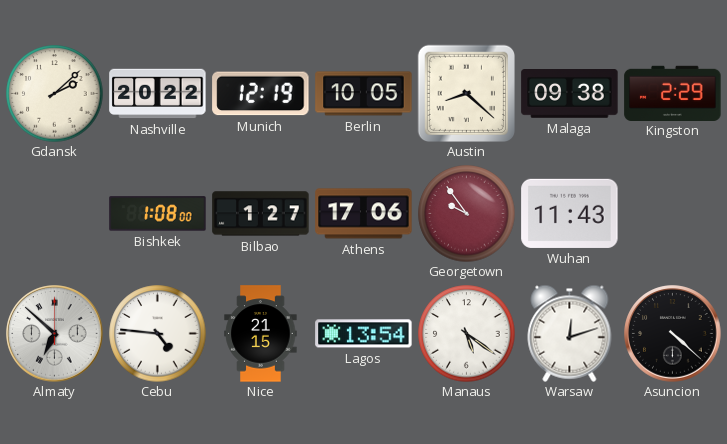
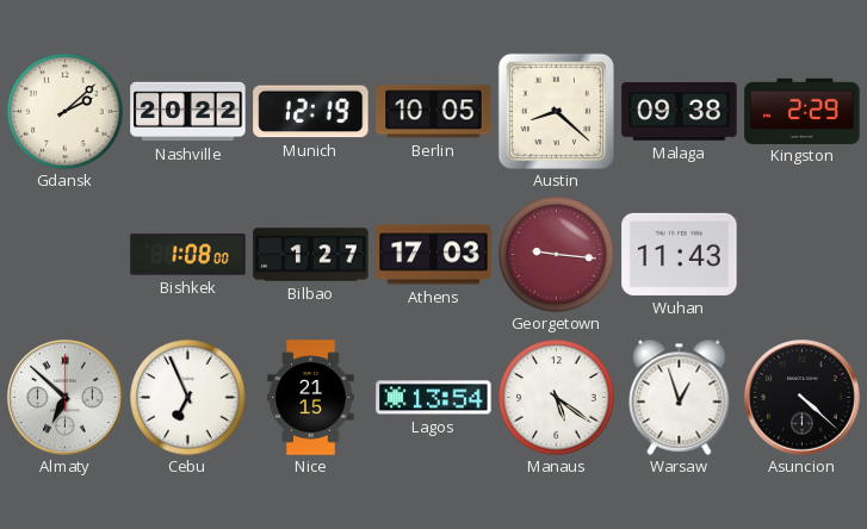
Athens: 17:06 -> 17:03
Georgetown: 9:54 -> 9:16
Cebu: 4:46 -> 6:56
Warsaw: 12:12 -> 12:57
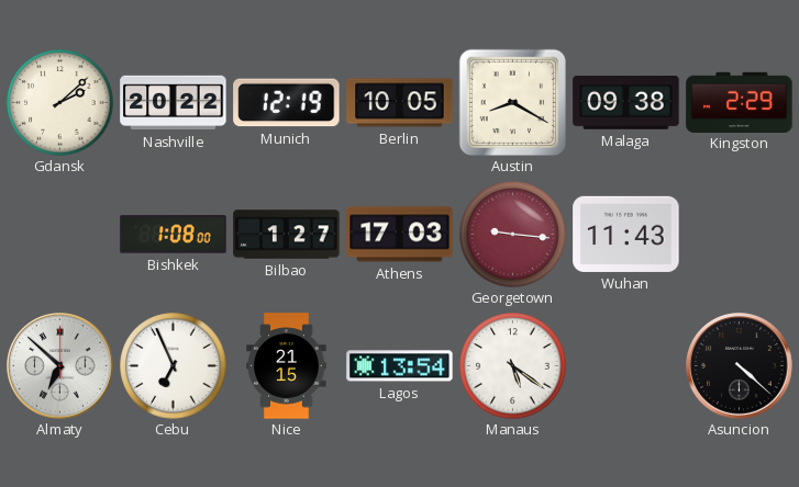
Austin: 8:22 -> 8:20
Warsaw: 12:57 -> none
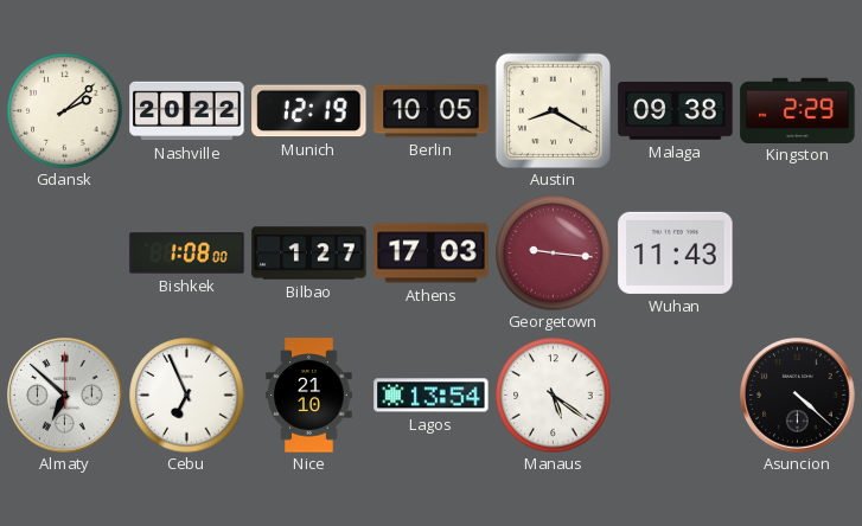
Nice: 21:15 -> 21:10
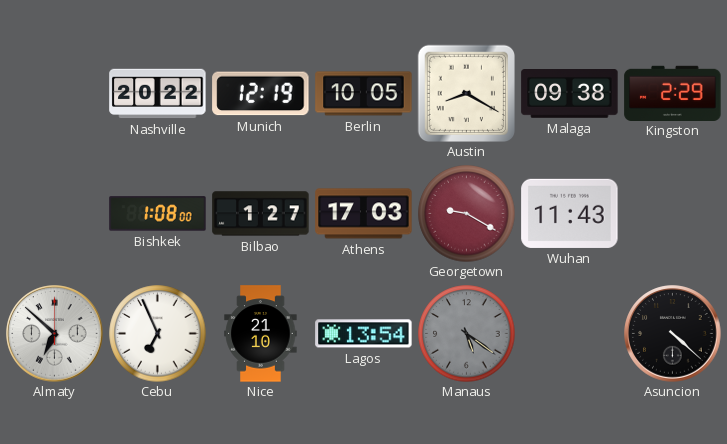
Gdansk: 2:08 -> none
Georgetown: 9:16 -> 9:20
Manaus dial: white -> grey
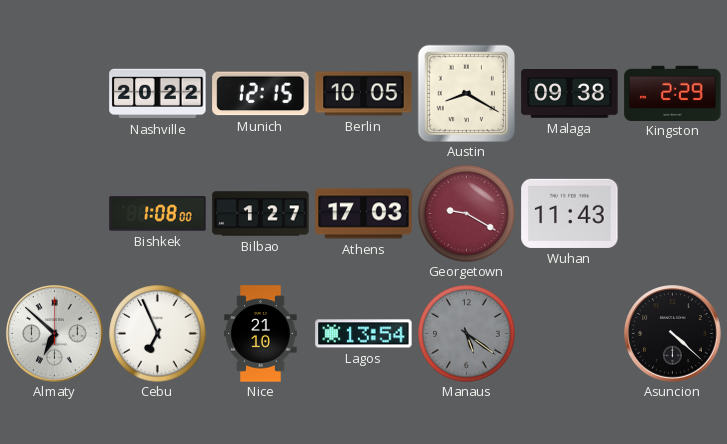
Munich: 12:19 -> 12:15
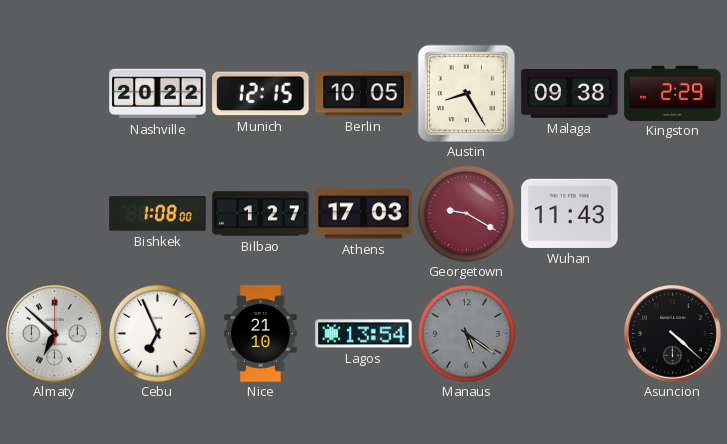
Austin: 8:20 -> 8:25
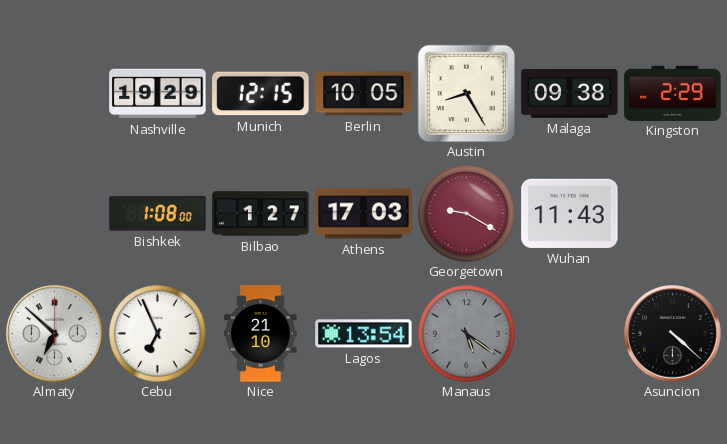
Nashville: 20:22 -> 19:29
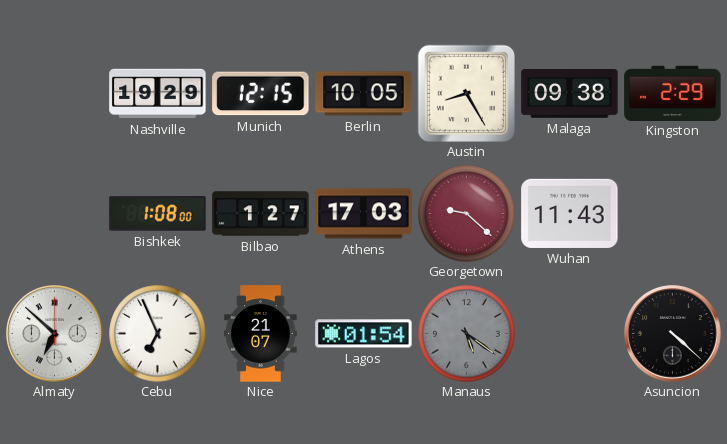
Georgetown: 9:20 -> 9:22
Nice: 21:10 -> 21:07
Lagos: 13:54 -> 01:54
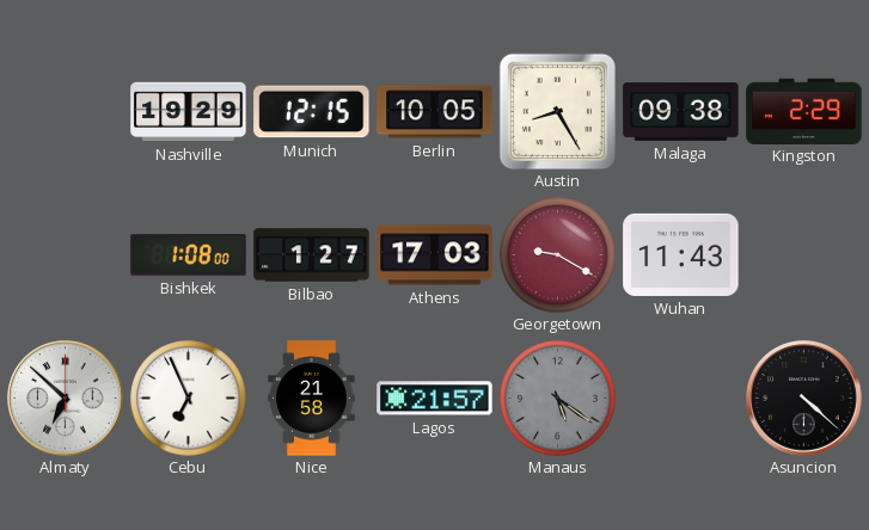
Georgetown: 9:22 -> 9:20
Nice: 21:07 -> 21:58
Lagos: 01:54 -> 21:57
